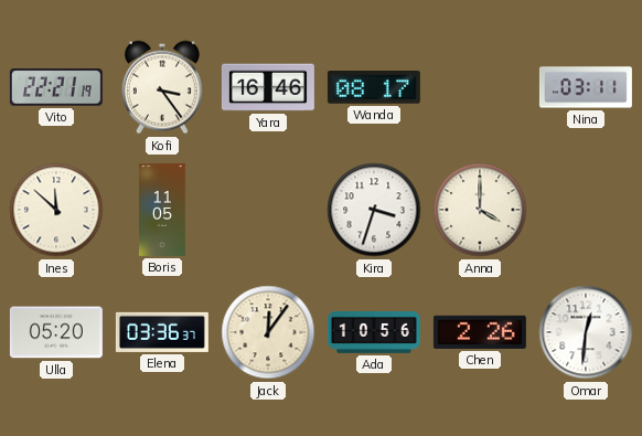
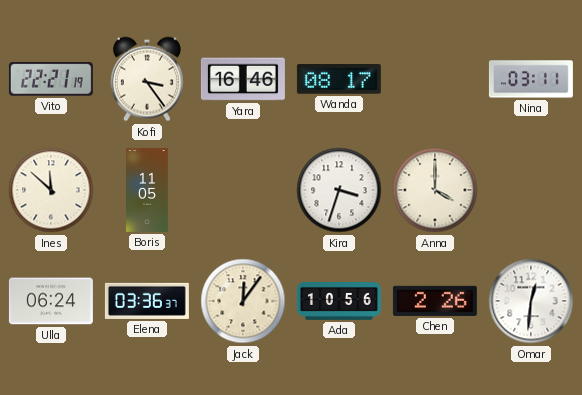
Ulla: 05:20 -> 06:24
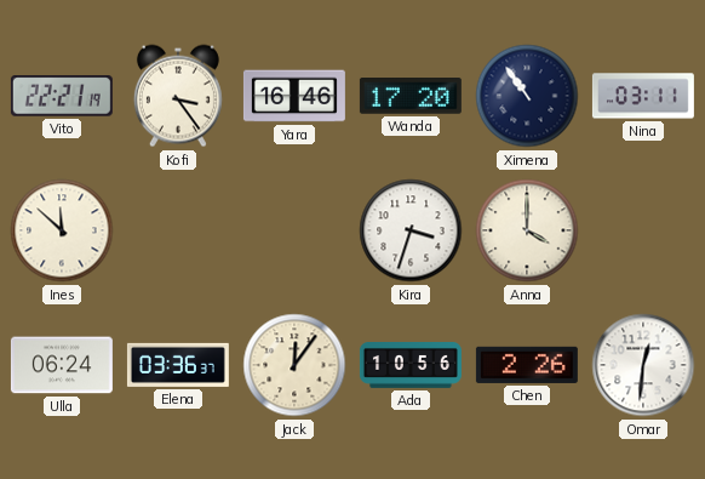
Wanda: 08:17 -> 17:20
Ximena: none -> 10:54
Boris: 11:05 -> none
